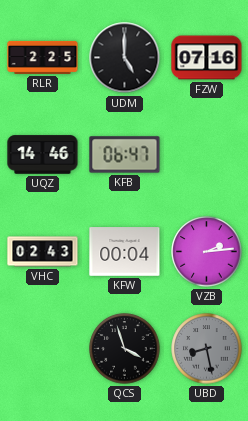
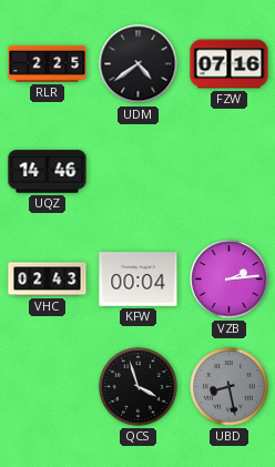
UDM: 5:00 -> 4:39
KFB: 06:47 -> none
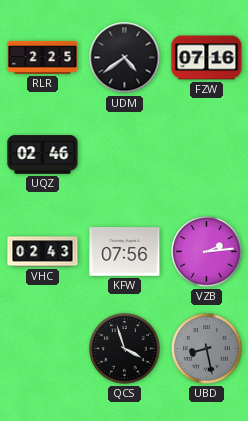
UQZ: 14:46 -> 02:46
KFW: 00:04 -> 07:56
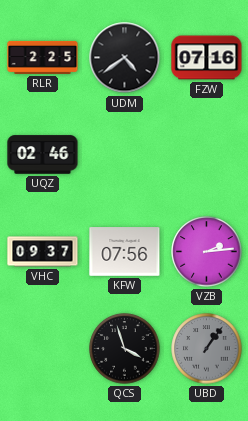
VHC: 02:43 -> 09:37
UBD: 8:28 -> 1:06
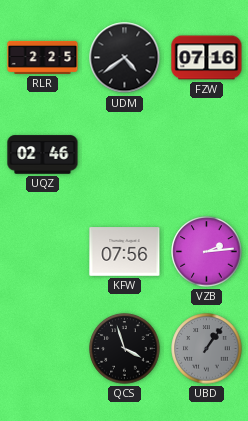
VHC: 09:37 -> none
